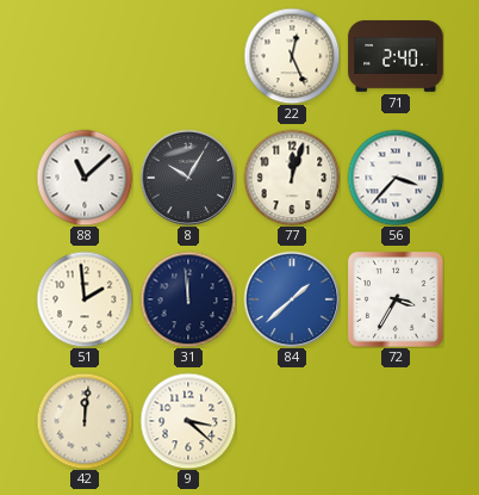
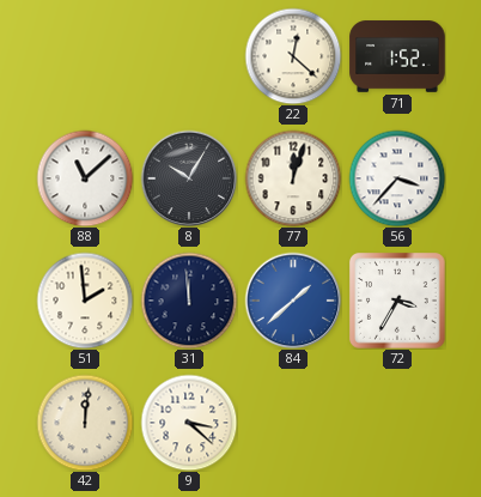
22: 12:26 -> 12:22
71: 2:40 -> 1:52
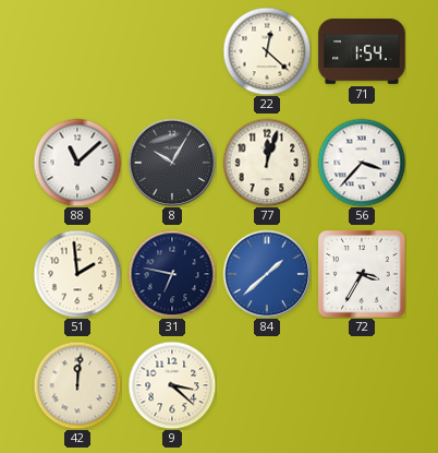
71: 1:52 -> 1:54
31: 11:59 -> 6:47
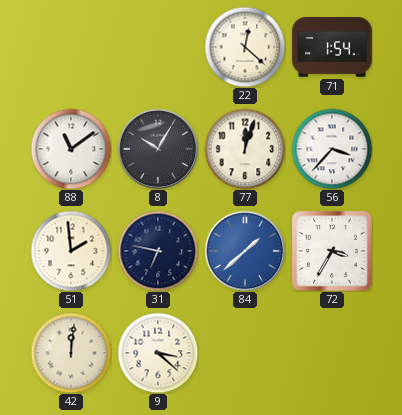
88: 11:08 -> 11:09
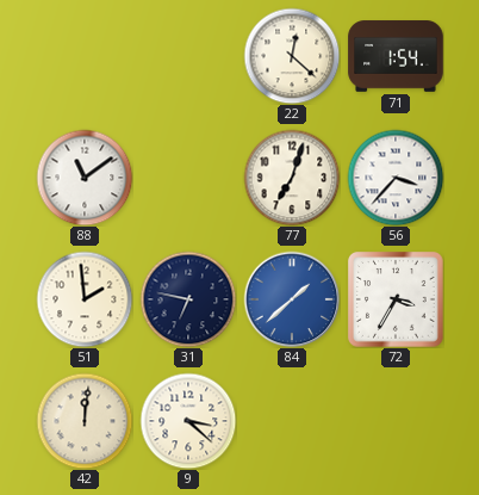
8: 10:05 -> none
77: 12:03 -> 7:03
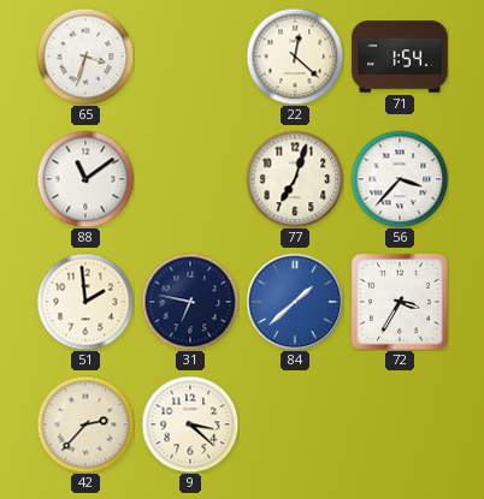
65: none -> 3:33
42: 12:01 -> 2:37
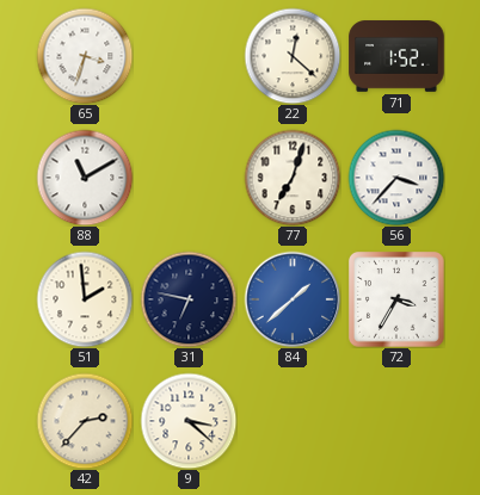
71: 1:54 -> 1:52
88: 11:09 -> 11:10
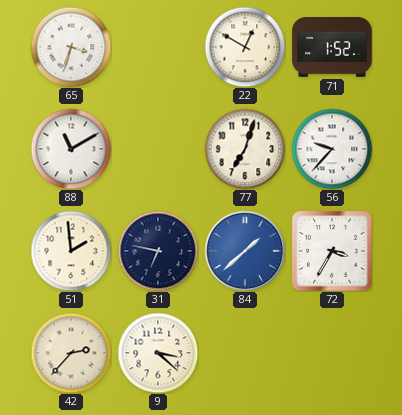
22: 12:22 -> 12:50
56: 3:37 -> 9:37
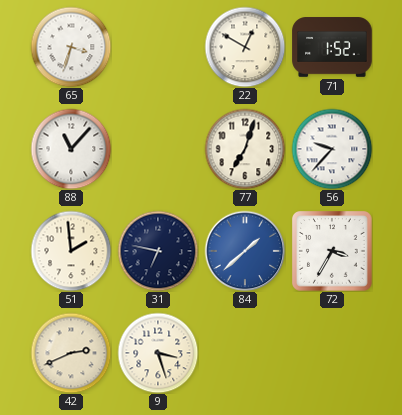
88: 11:10 -> 11:07
42: 2:37 -> 2:41
9: 3:22 -> 3:27
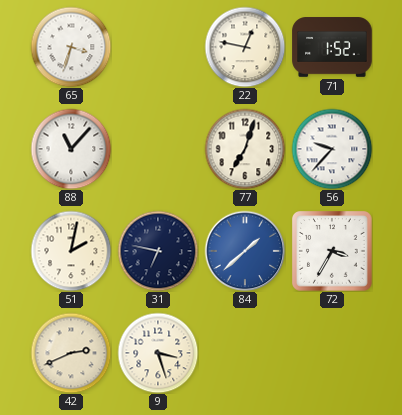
22: 12:50 -> 12:47
51: 1:59 -> 2:02
